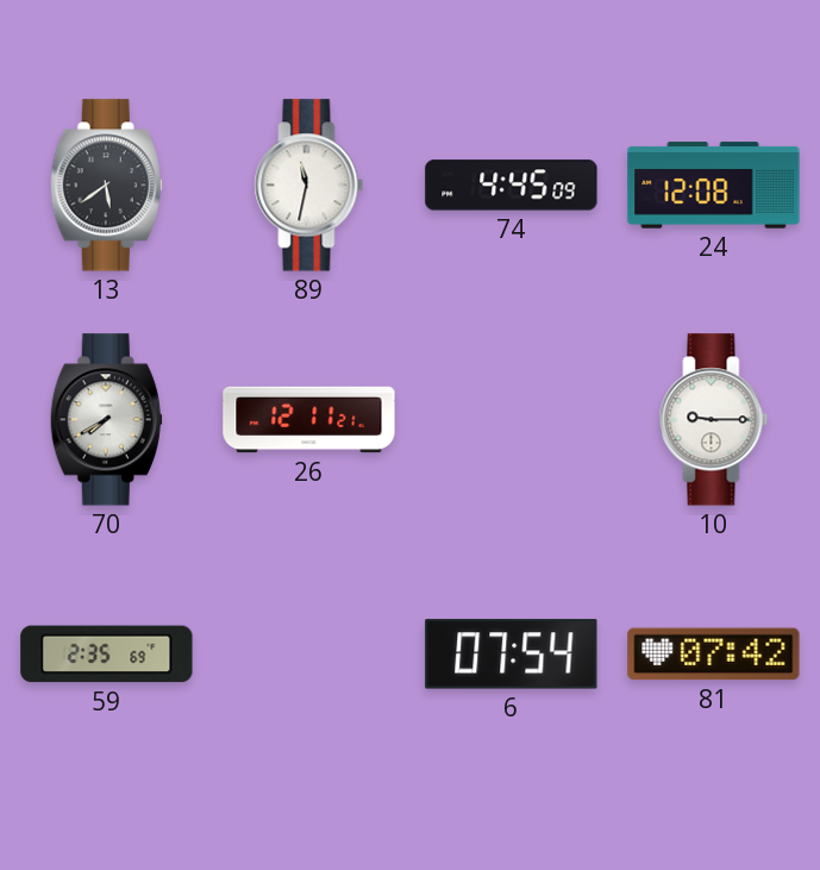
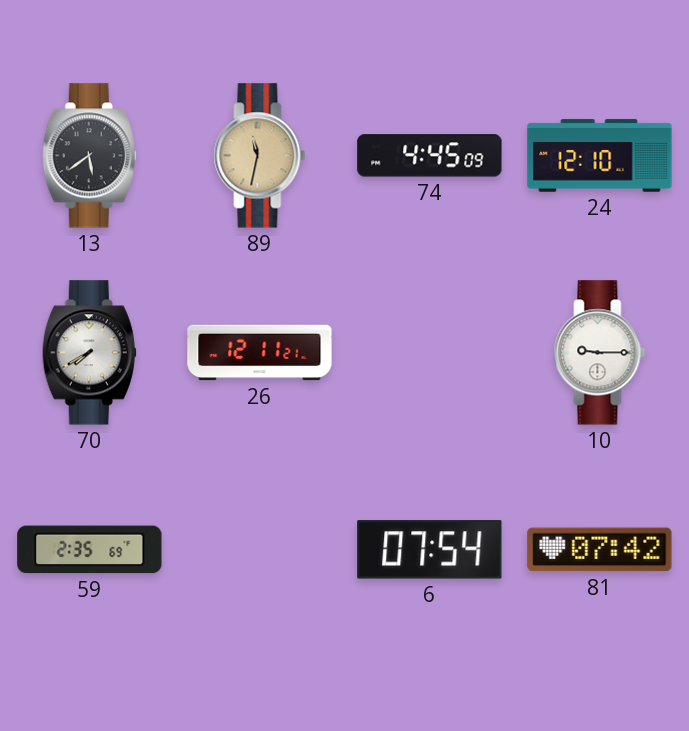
89 dial: white -> champagne
24: 12:08 -> 12:10
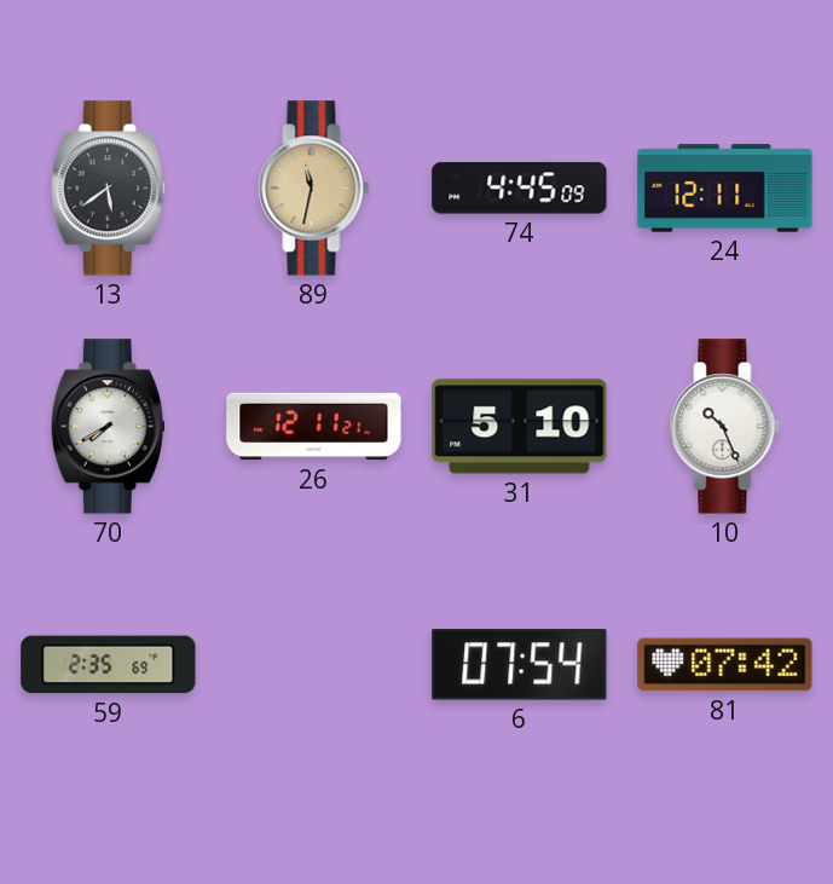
24: 12:10 -> 12:11
31: none -> 5:10
10: 9:15 -> 10:26
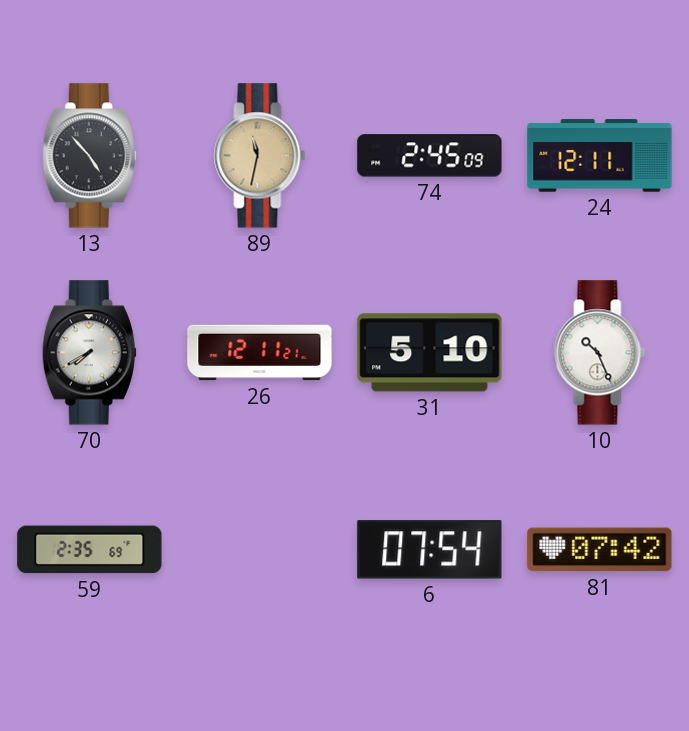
13: 5:39 -> 4:53
74: 4:45 -> 2:45
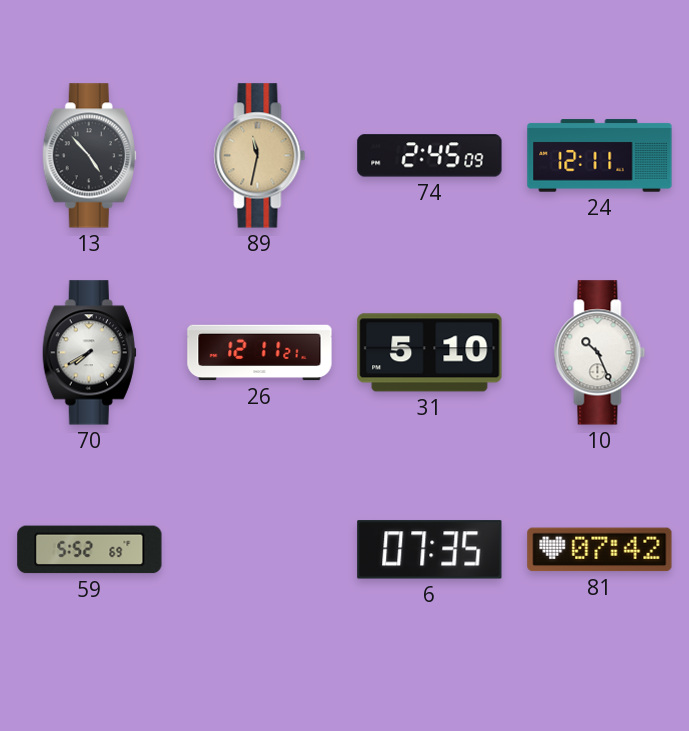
59: 2:35 -> 5:52
6: 07:54 -> 07:35
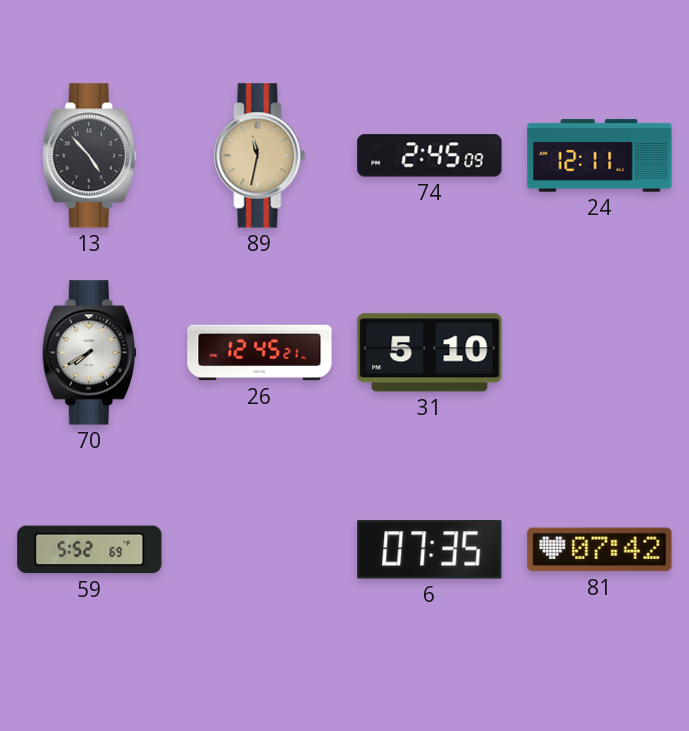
26: 12:11 -> 12:45
10: 10:26 -> none
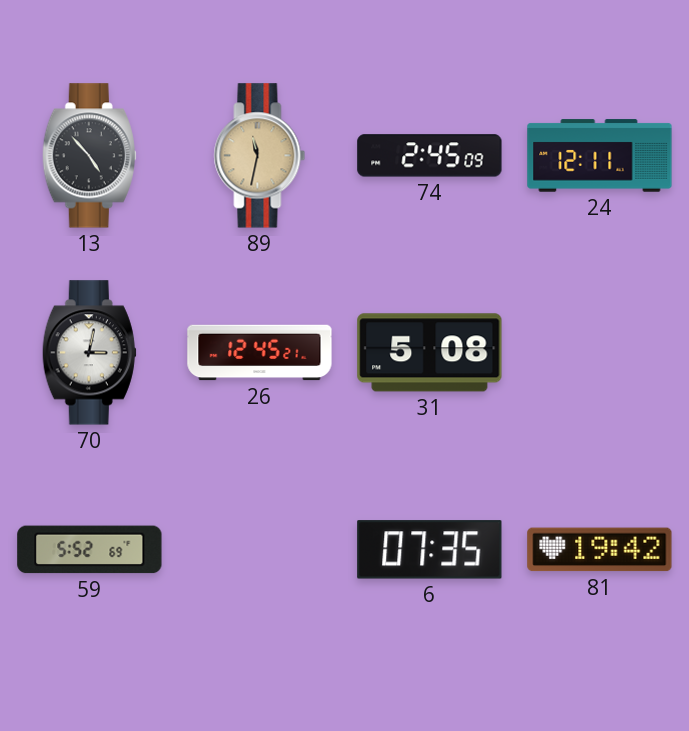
70: 7:40 -> 3:02
31: 5:10 -> 5:08
81: 07:42 -> 19:42
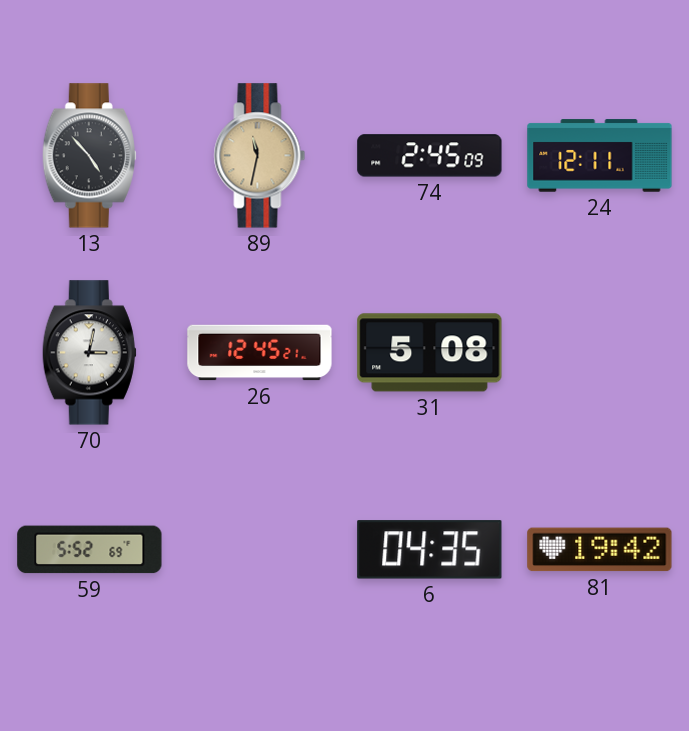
6: 07:35 -> 04:35
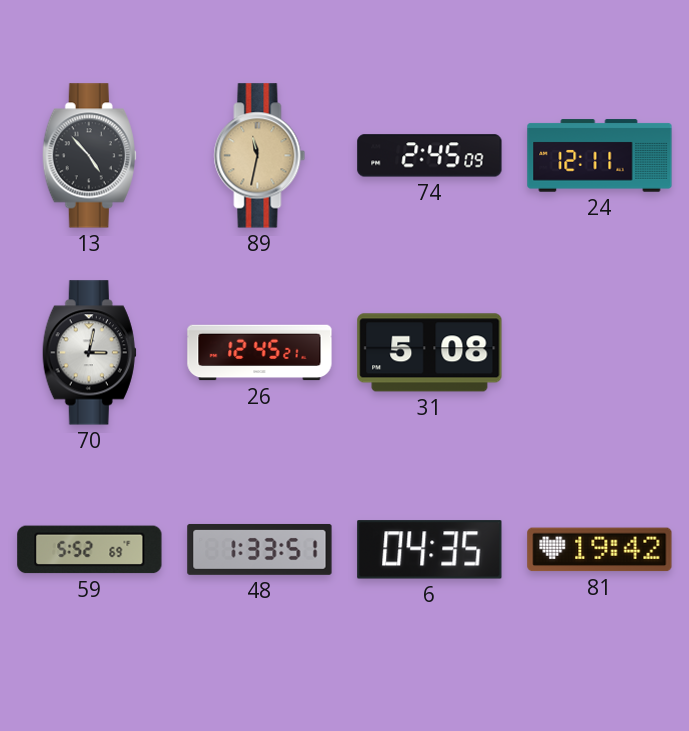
48: none -> 1:33
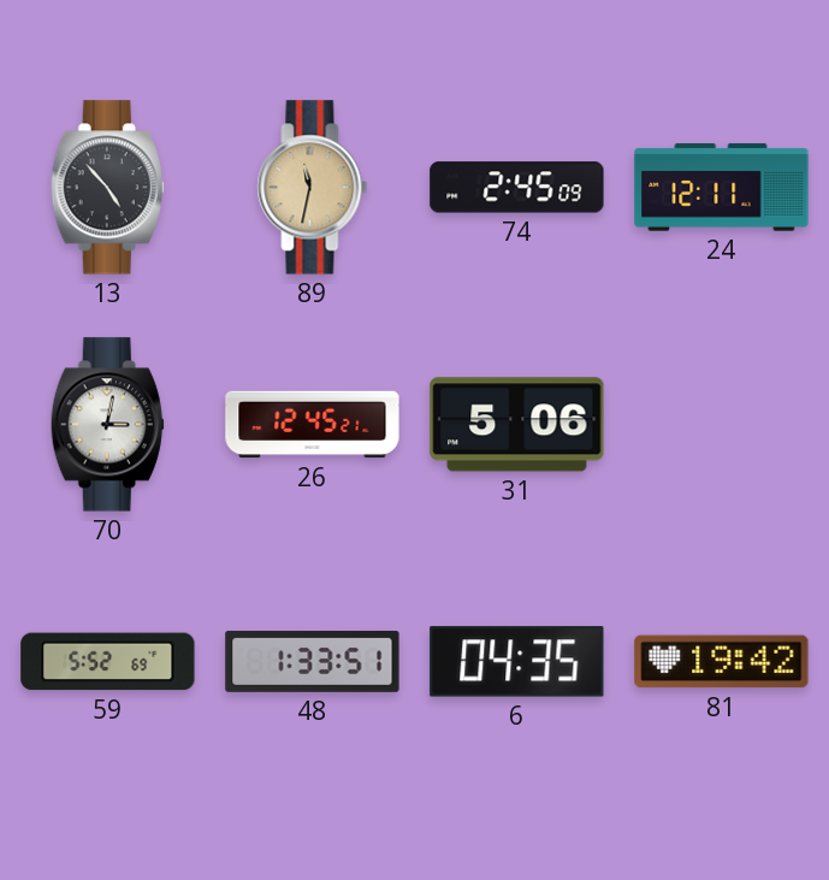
31: 5:08 -> 5:06
